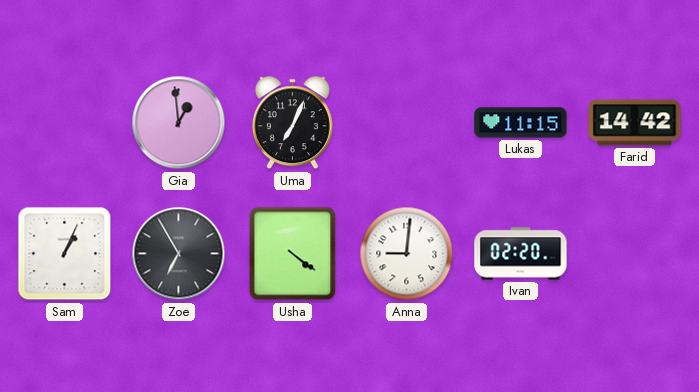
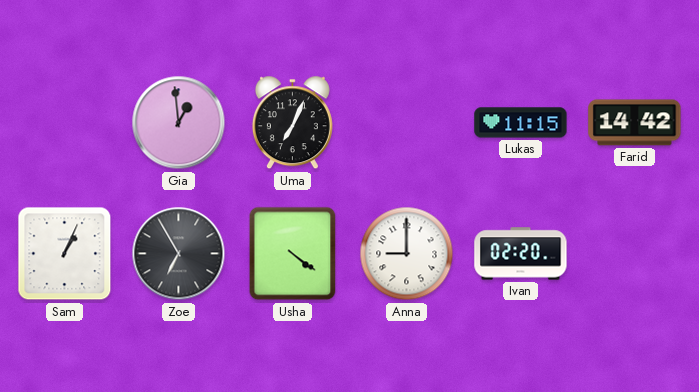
Anna: 9:01 -> 9:00
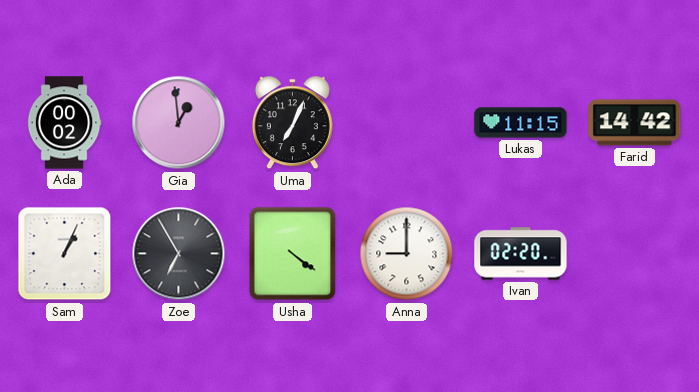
Ada: none -> 00:02
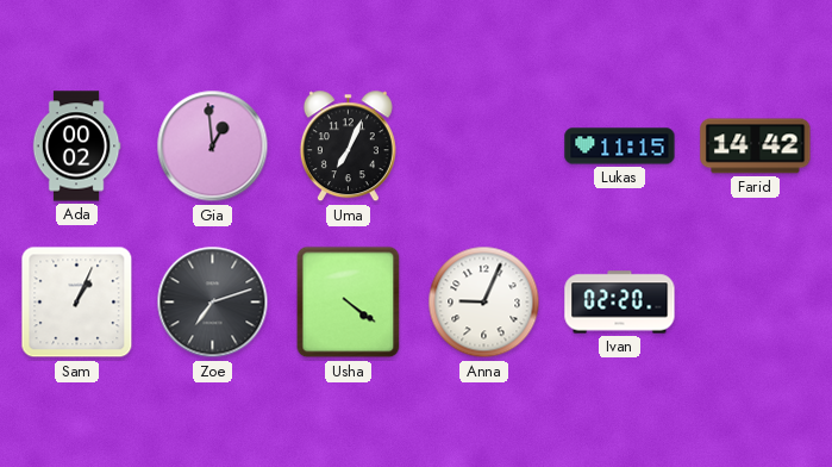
Zoe: 6:55 -> 7:12
Anna: 9:00 -> 9:04
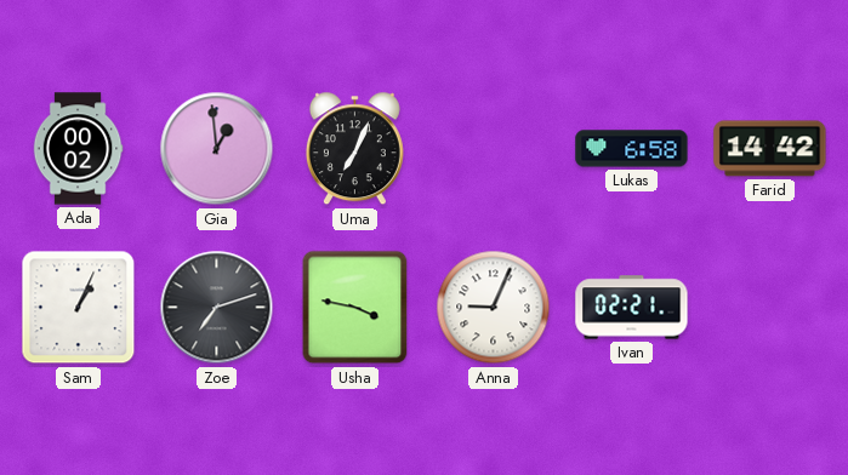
Lukas: 11:15 -> 6:58
Usha: 4:21 -> 3:47
Ivan: 02:20 -> 02:21
